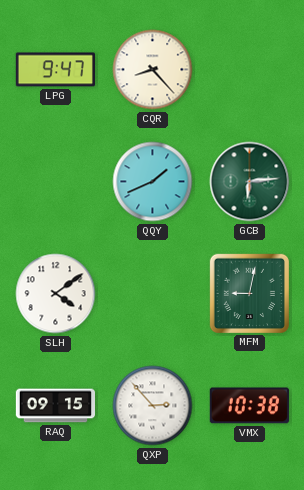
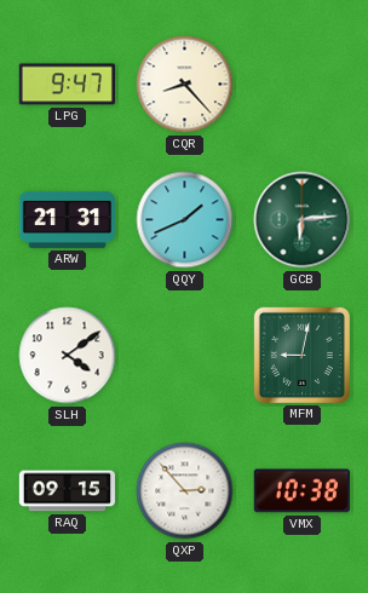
ARW: none -> 21:31
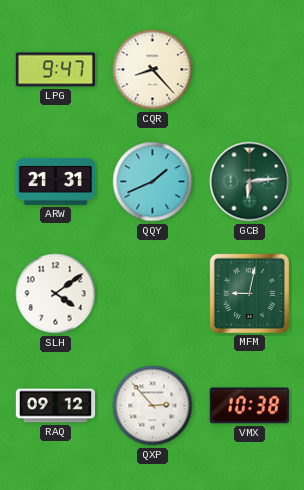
RAQ: 09:15 -> 09:12
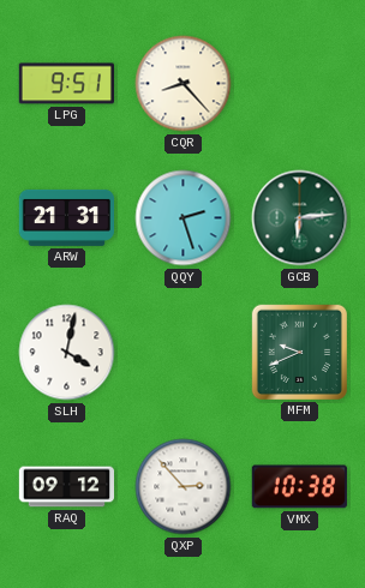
LPG: 9:47 -> 9:51
QQY: 1:41 -> 2:27
SLH: 4:09 -> 4:02
MFM: 9:02 -> 9:41
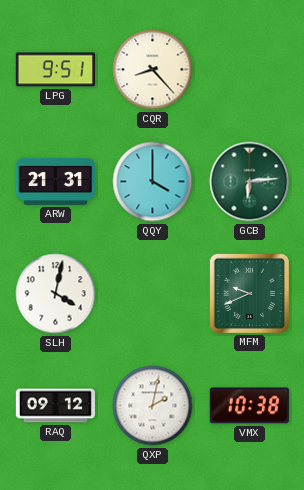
QQY: 2:27 -> 4:00
QXP: 2:53 -> 2:02
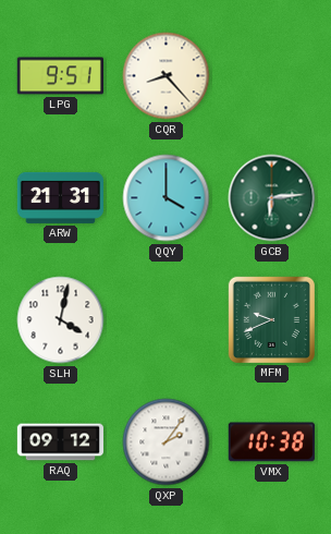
QXP: 2:02 -> 2:06
